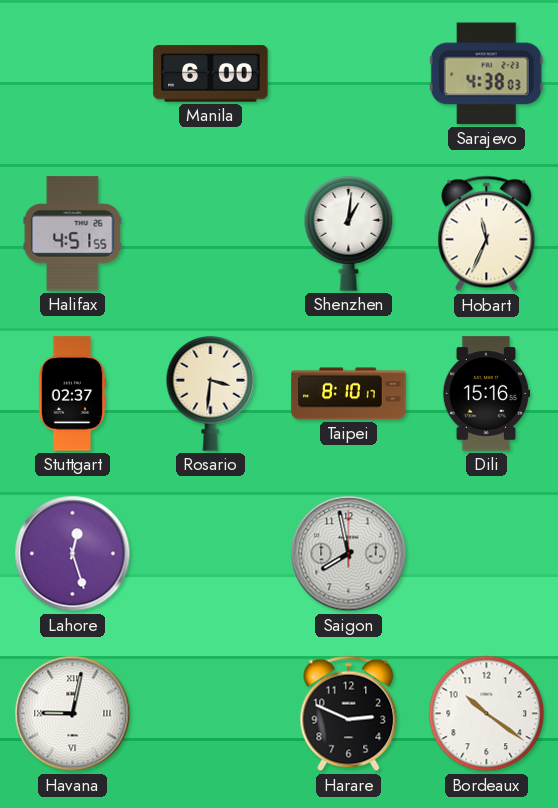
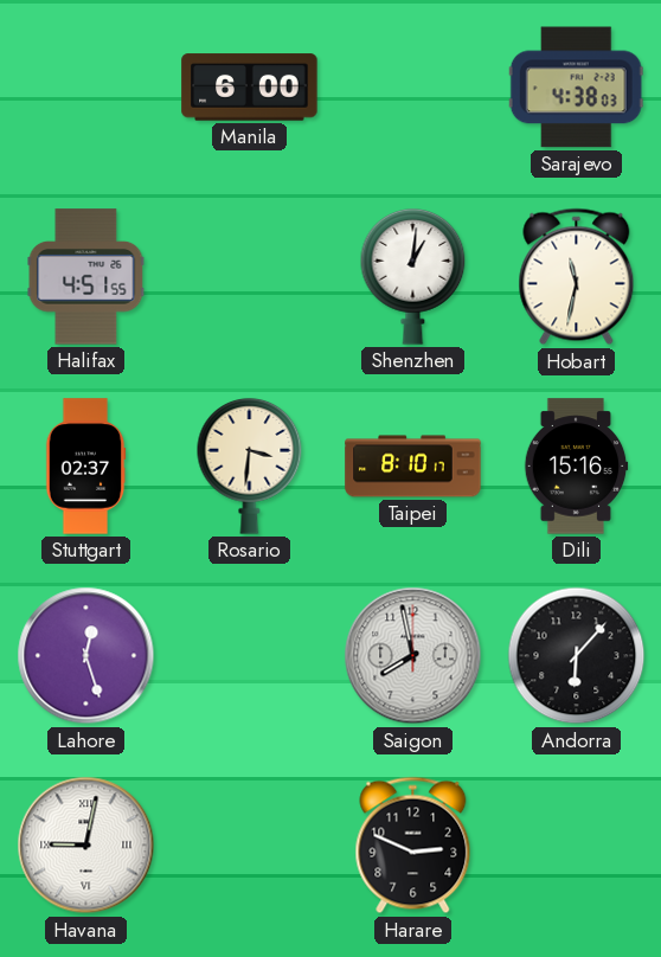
Hobart: 11:34 -> 11:32
Andorra: none -> 6:07
Bordeaux: 10:21 -> none
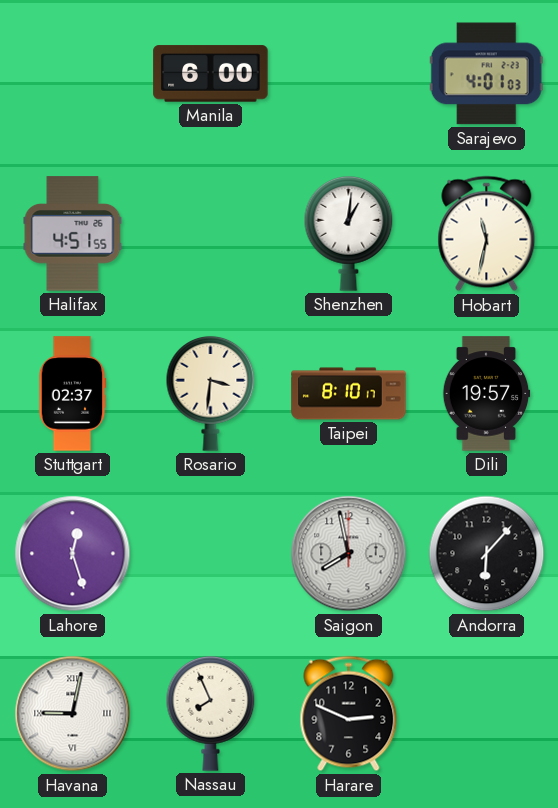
Sarajevo: 4:38 -> 4:01
Dili: 15:16 -> 19:57
Nassau: none -> 7:56
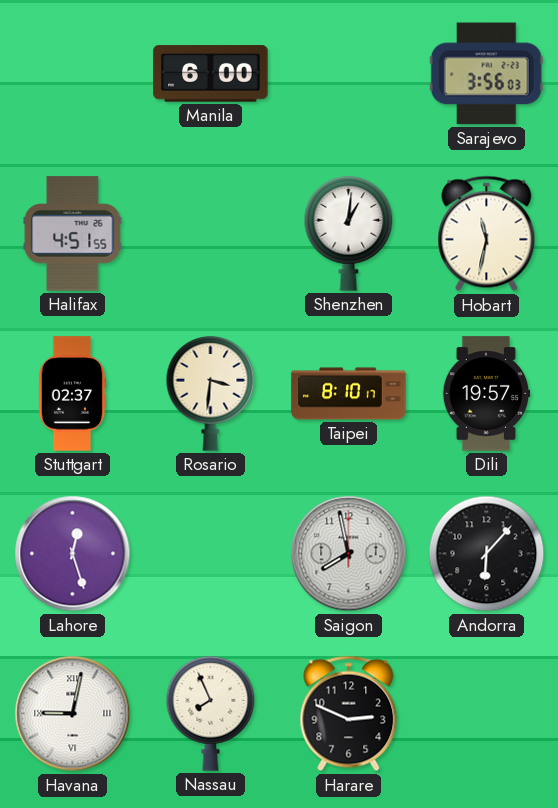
Sarajevo: 4:01 -> 3:56
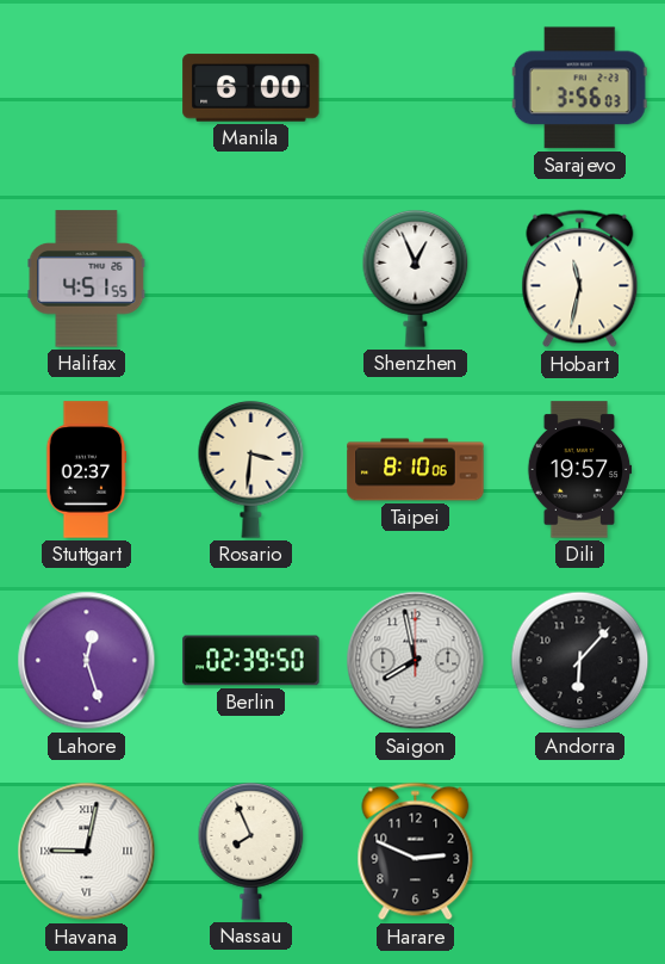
Shenzhen: 1:01 -> 12:56
Taipei: 8:10:17 -> 8:10:06
Berlin: none -> 02:39
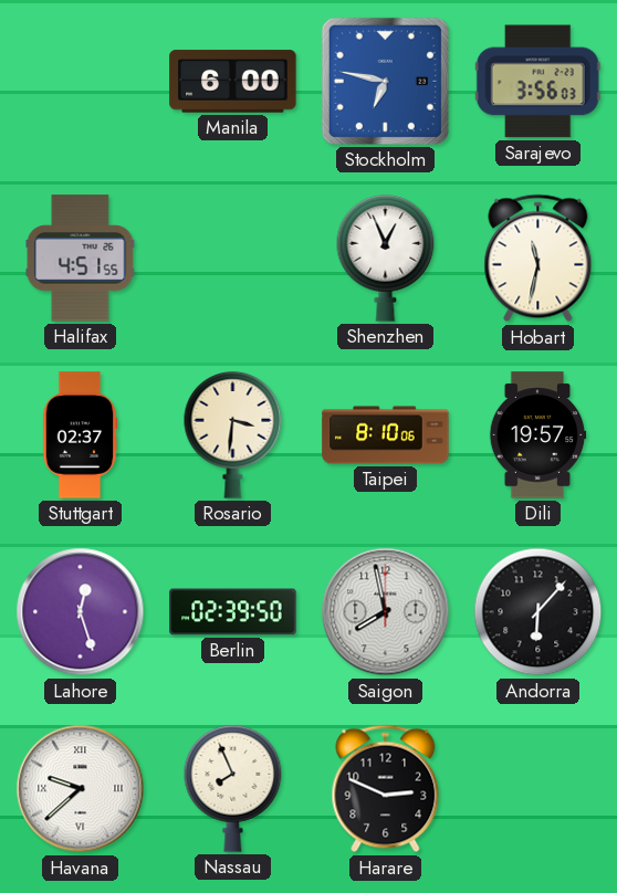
Stockholm: none -> 6:47
Havana: 9:02 -> 9:38
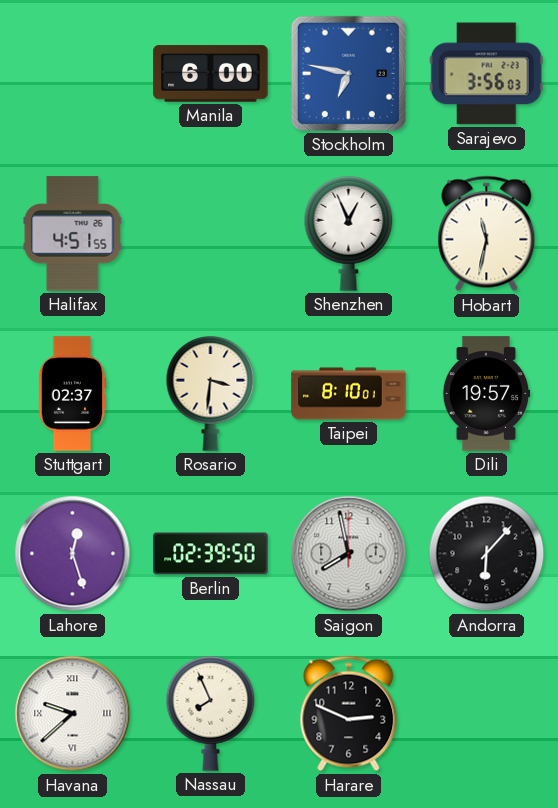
Taipei: 8:10:06 -> 8:10:01
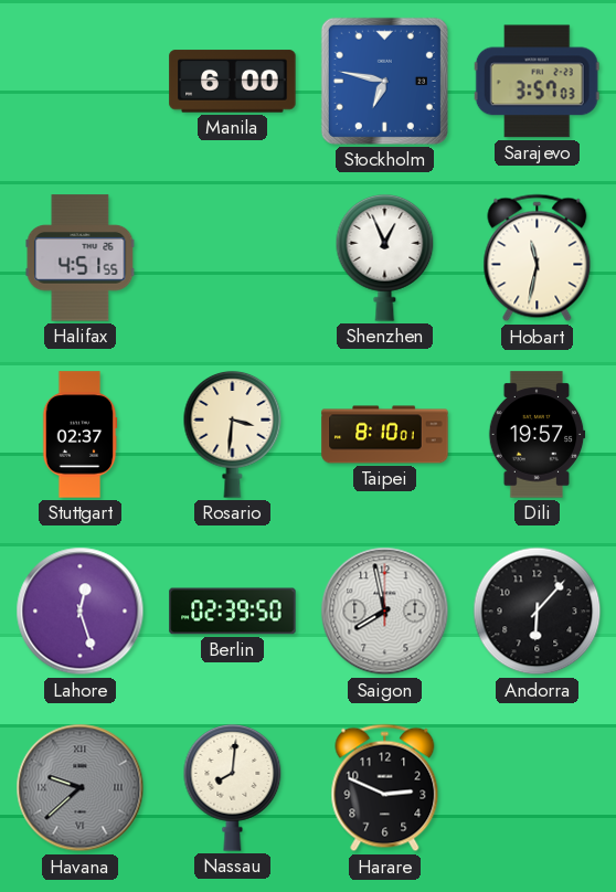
Sarajevo: 3:56 -> 3:57
Havana dial: white -> grey
Nassau: 7:56 -> 8:01
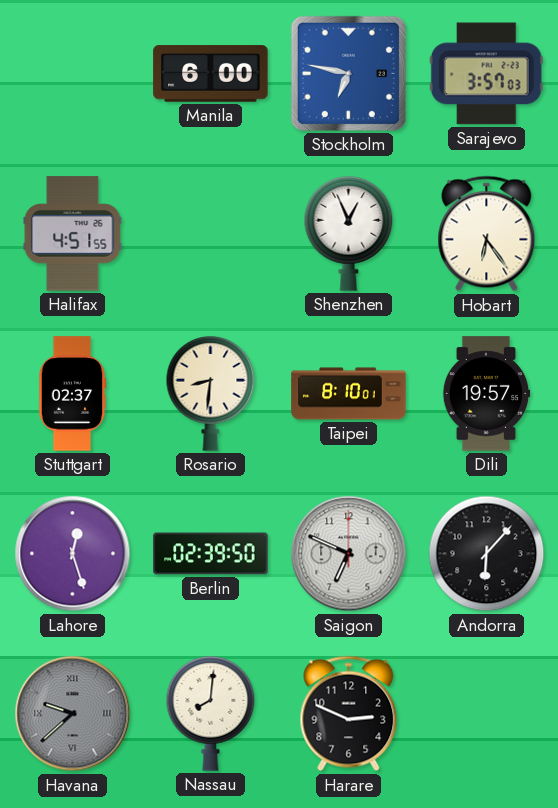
Hobart: 11:32 -> 6:24
Rosario: 3:31 -> 8:31
Saigon: 7:58 -> 6:49
